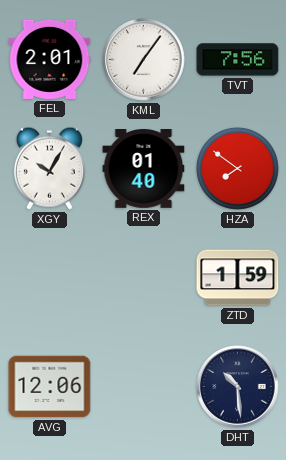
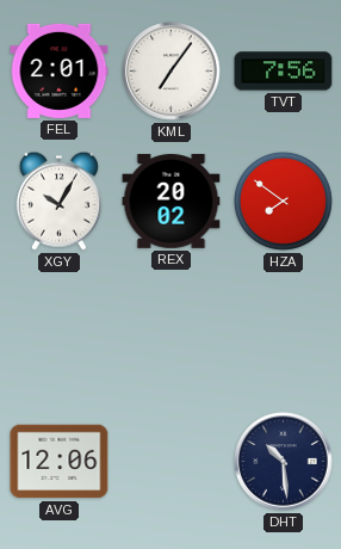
REX: 01:40 -> 20:02
ZTD: 1:59 -> none
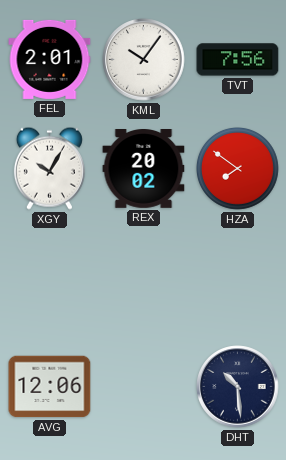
KML: 7:06 -> 10:06
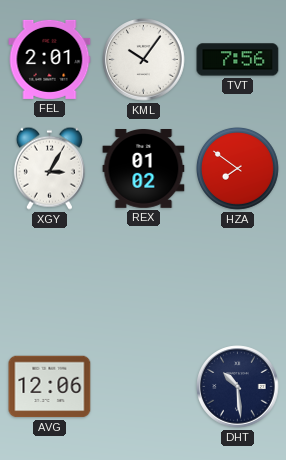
XGY: 10:05 -> 3:05
REX: 20:02 -> 01:02
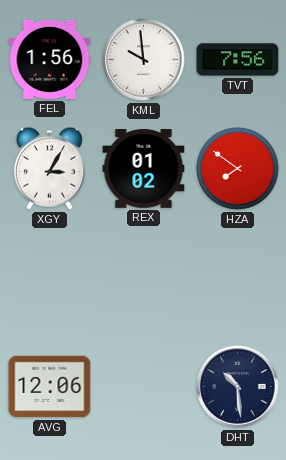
FEL: 2:01 -> 1:56
KML: 10:06 -> 9:59
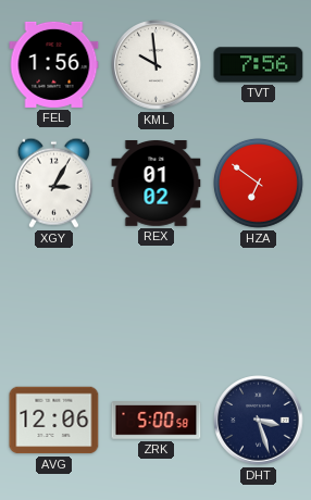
HZA: 7:51 -> 6:51
ZRK: none -> 5:00
DHT: 10:29 -> 3:27
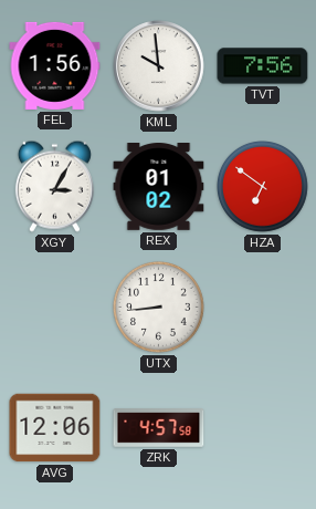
UTX: none -> 8:44
ZRK: 5:00 -> 4:57
DHT: 3:27 -> none
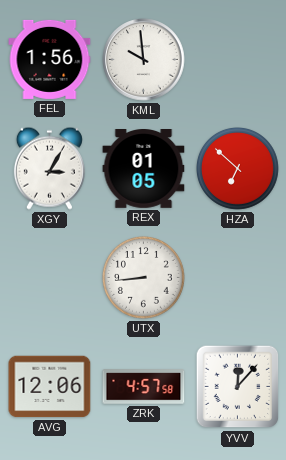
TVT: 7:56 -> none
REX: 01:02 -> 01:05
HZA: 6:51 -> 6:52
YVV: none -> 12:07
